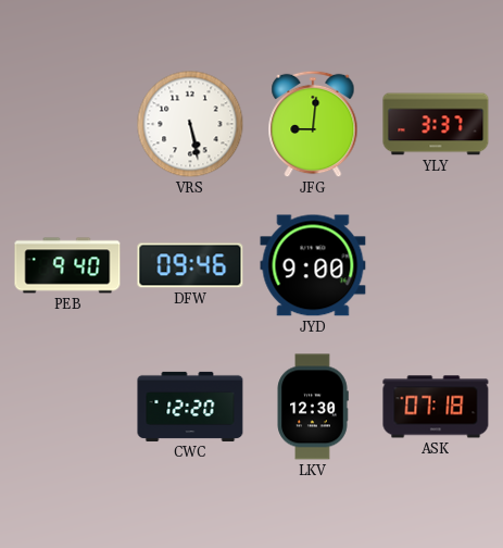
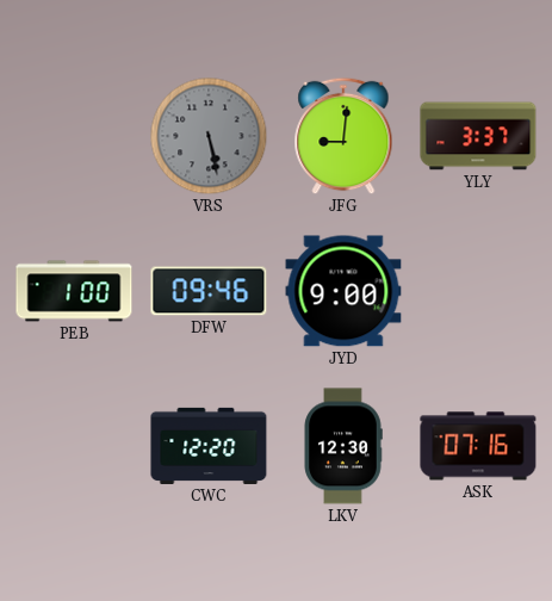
VRS dial: white -> grey
PEB: 9:40 -> 1:00
ASK: 07:18 -> 07:16
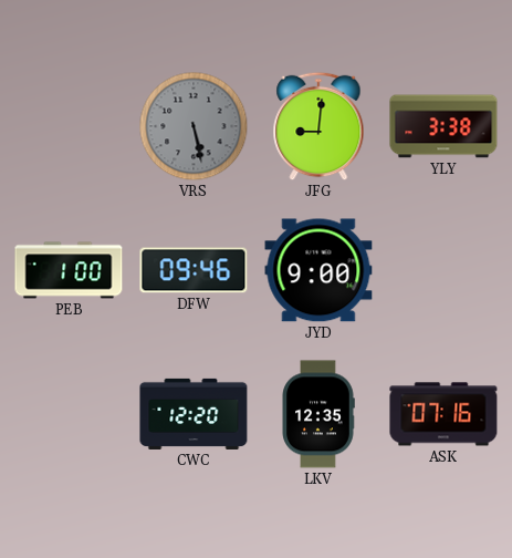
YLY: 3:37 -> 3:38
LKV: 12:30 -> 12:35
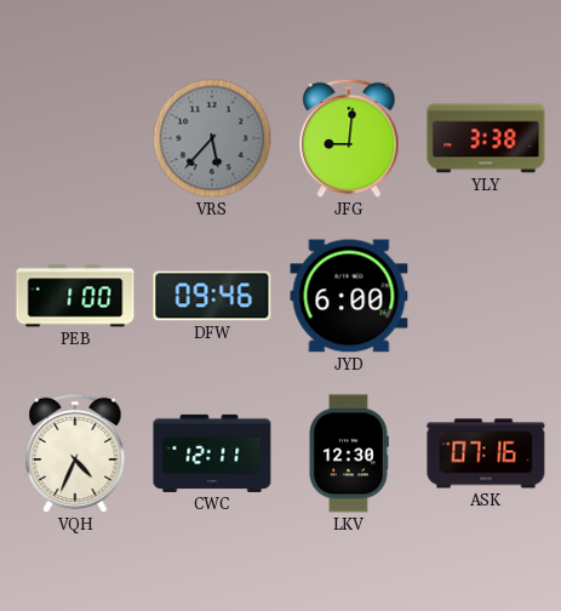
VRS: 5:28 -> 5:37
JYD: 9:00 -> 6:00
VQH: none -> 4:34
CWC: 12:20 -> 12:11
LKV: 12:35 -> 12:30
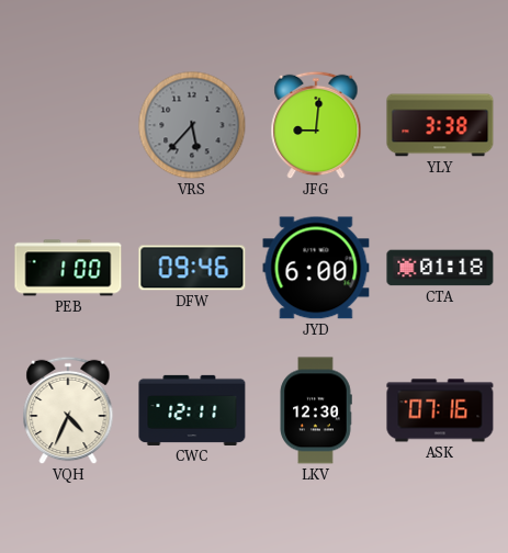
CTA: none -> 01:18
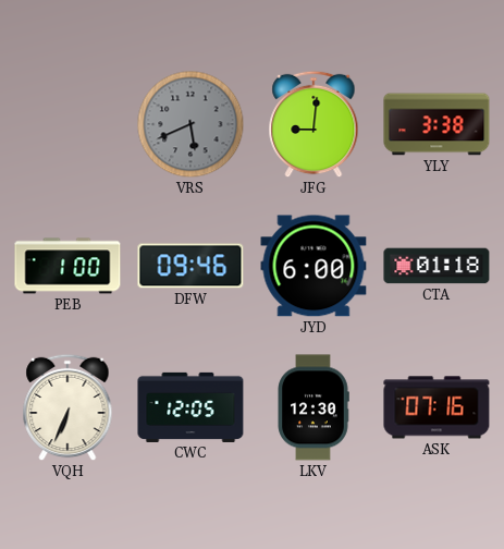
VRS: 5:37 -> 5:41
VQH: 4:34 -> 6:34
CWC: 12:11 -> 12:05
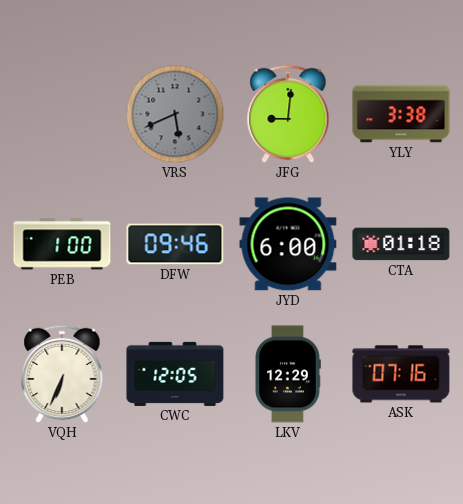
LKV: 12:30 -> 12:29
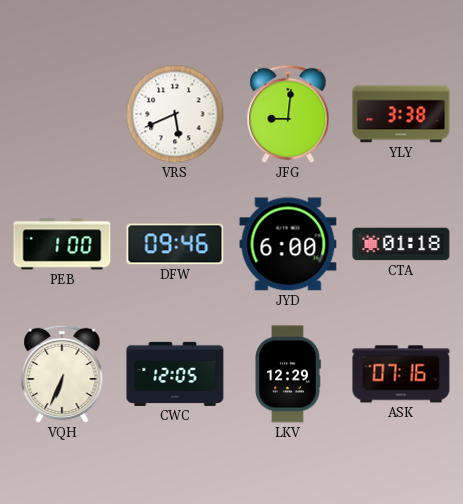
VRS dial: grey -> white
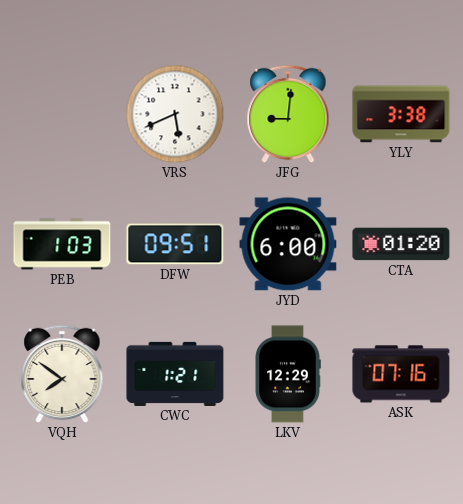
PEB: 1:00 -> 1:03
DFW: 09:46 -> 09:51
CTA: 01:18 -> 01:20
VQH: 6:34 -> 7:51
CWC: 12:05 -> 1:21
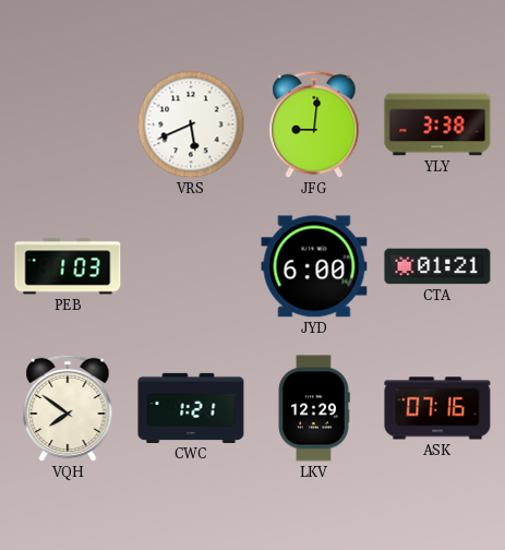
DFW: 09:51 -> none
CTA: 01:20 -> 01:21
